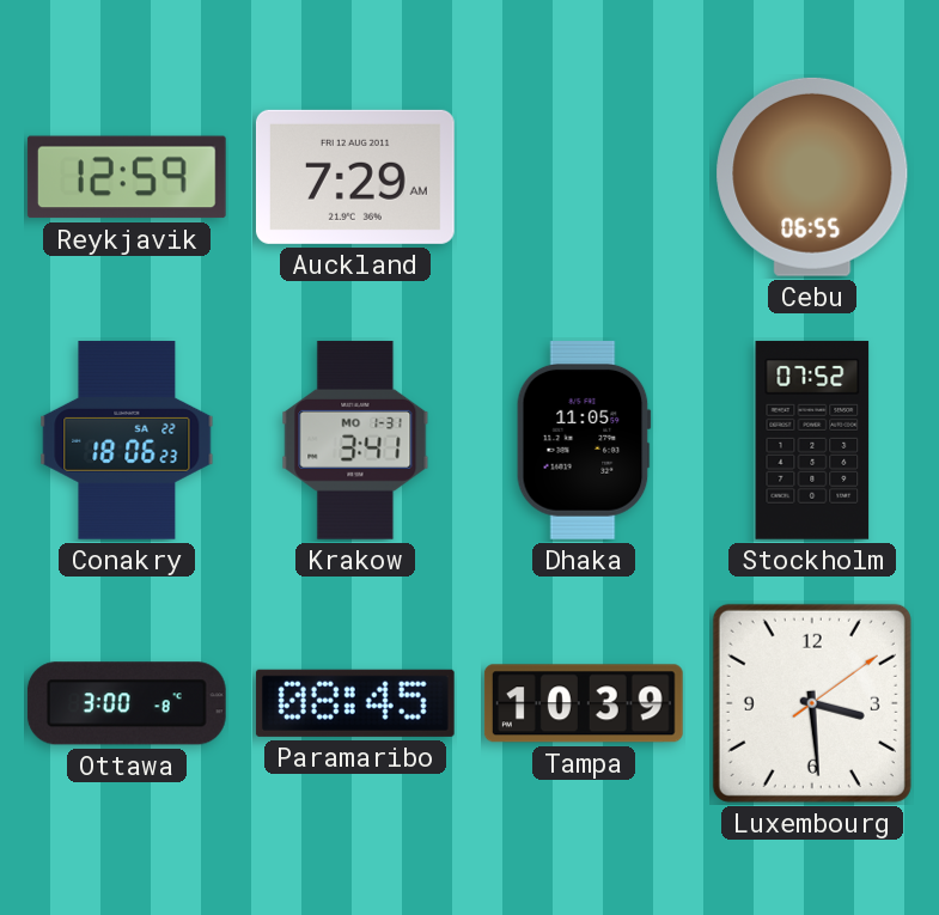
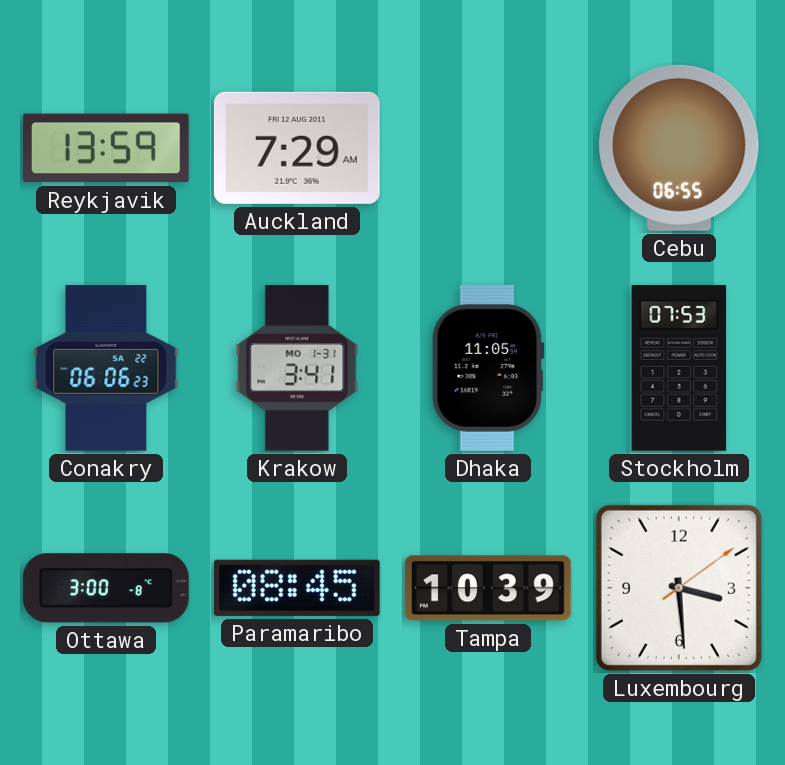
Reykjavik: 12:59 -> 13:59
Conakry: 18:06 -> 06:06
Stockholm: 07:52 -> 07:53
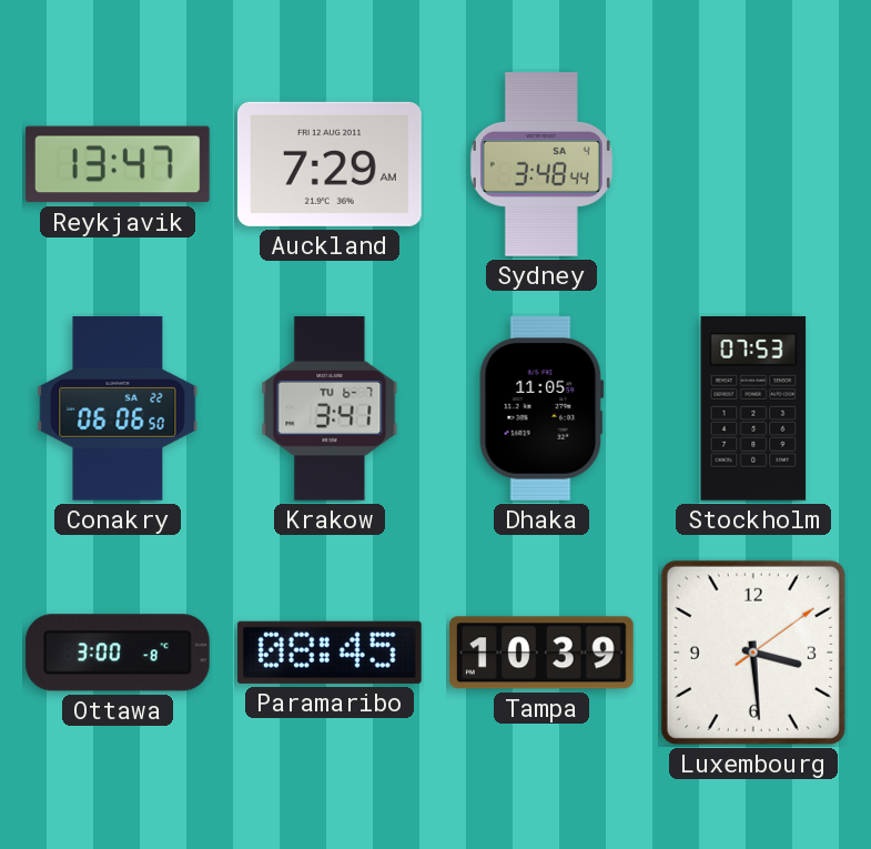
Reykjavik: 13:59 -> 13:47
Sydney: none -> 3:48
Cebu: 06:55 -> none
Conakry: 06:06:23 -> 06:06:50
Krakow date: MO 1-31 -> TU 6-7
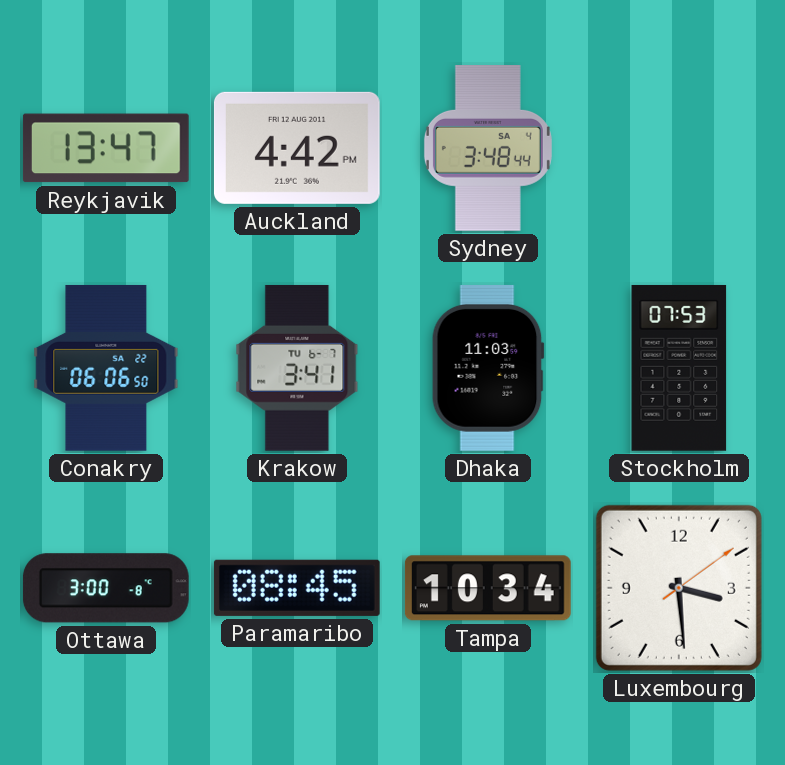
Auckland: 7:29 -> 4:42
Dhaka: 11:05 -> 11:03
Tampa: 10:39 -> 10:34
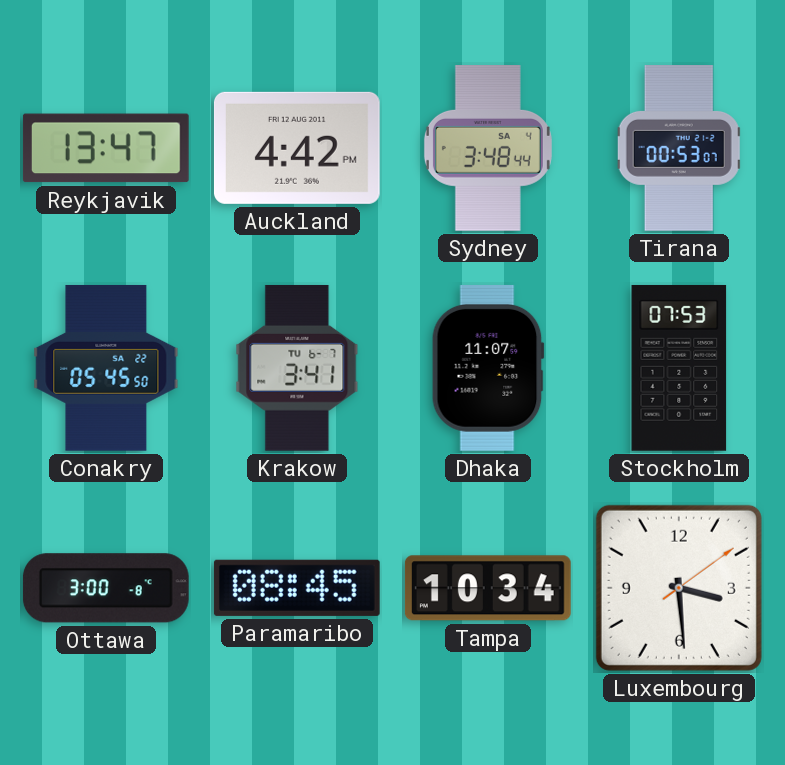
Tirana: none -> 00:53
Conakry: 06:06 -> 05:45
Dhaka: 11:03 -> 11:07
